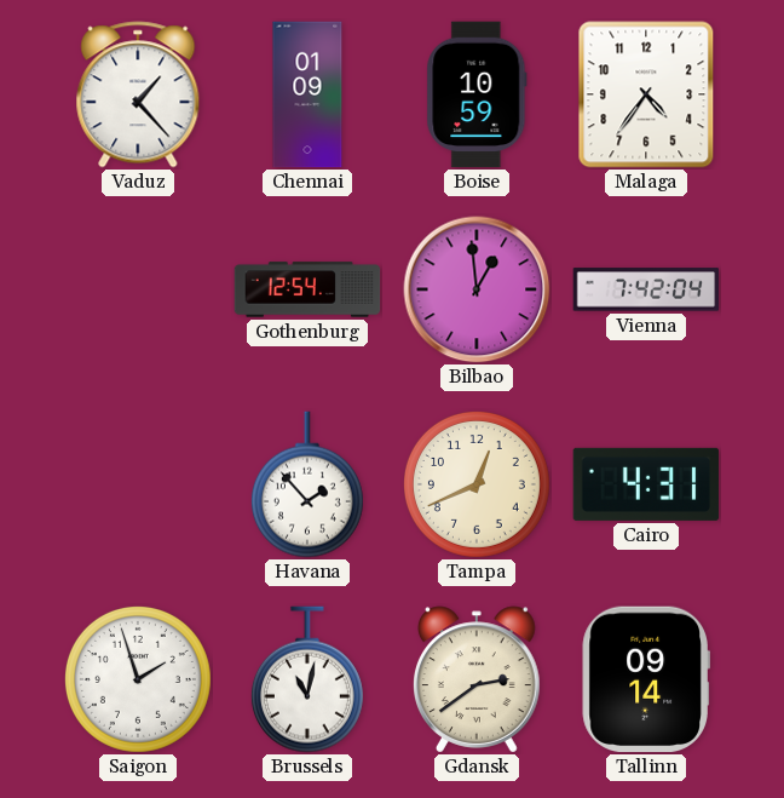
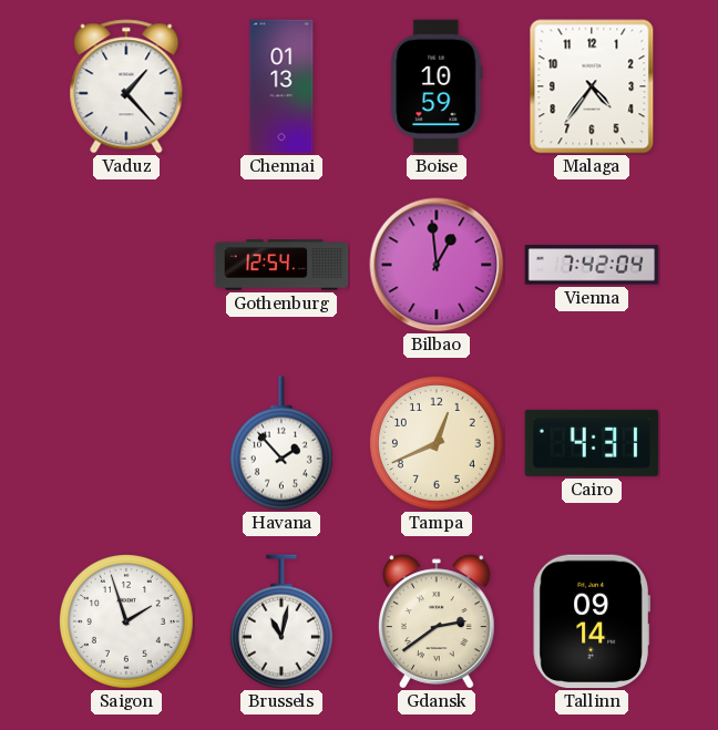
Chennai: 01:09 -> 01:13
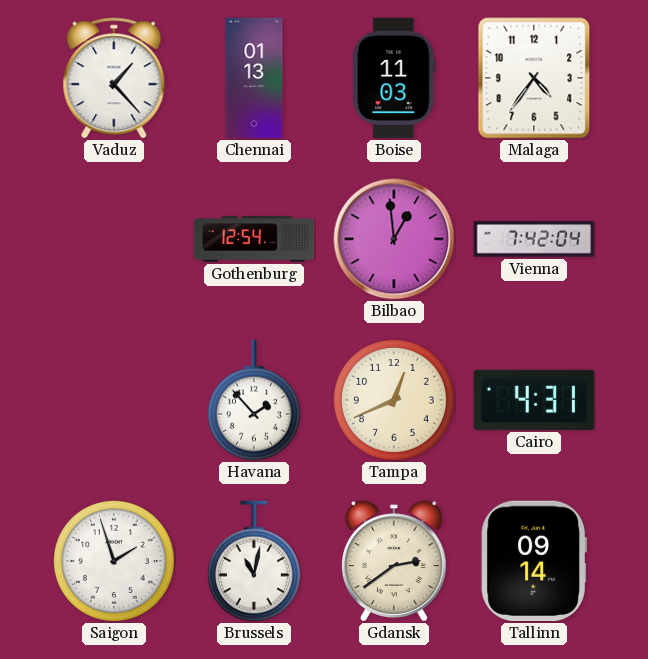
Boise: 10:59 -> 11:03
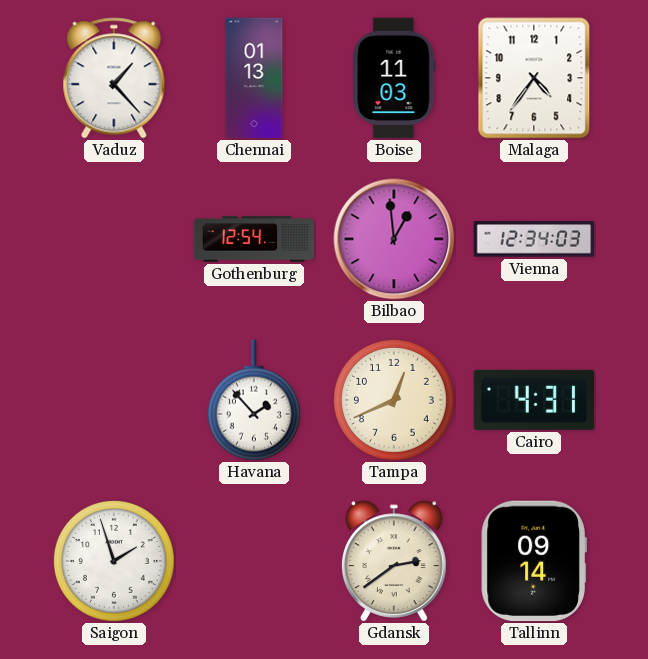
Vienna: 7:42 -> 12:34
Brussels: 11:02 -> none
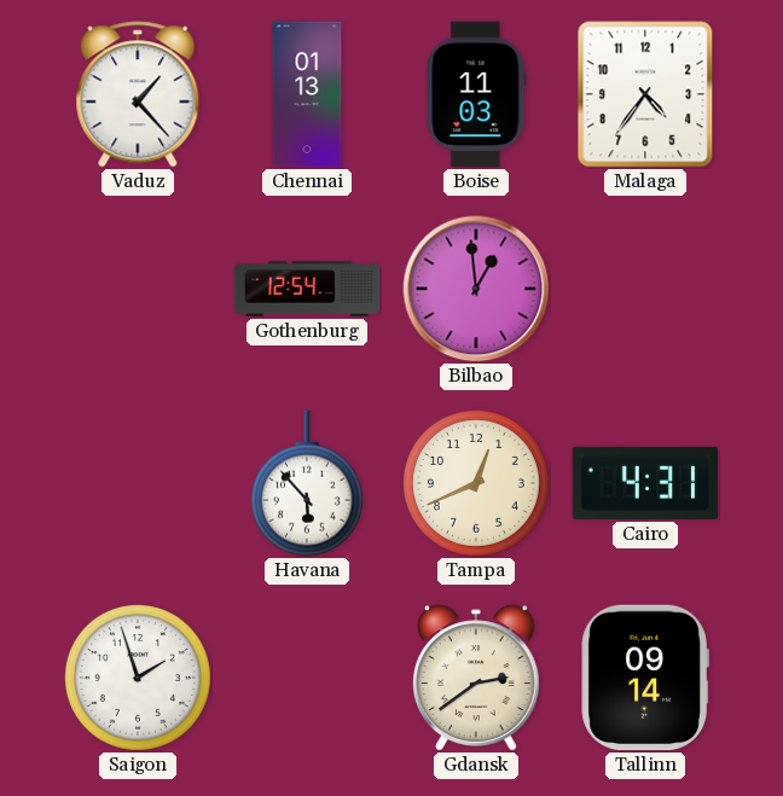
Vienna: 12:34 -> none
Havana: 1:53 -> 5:53
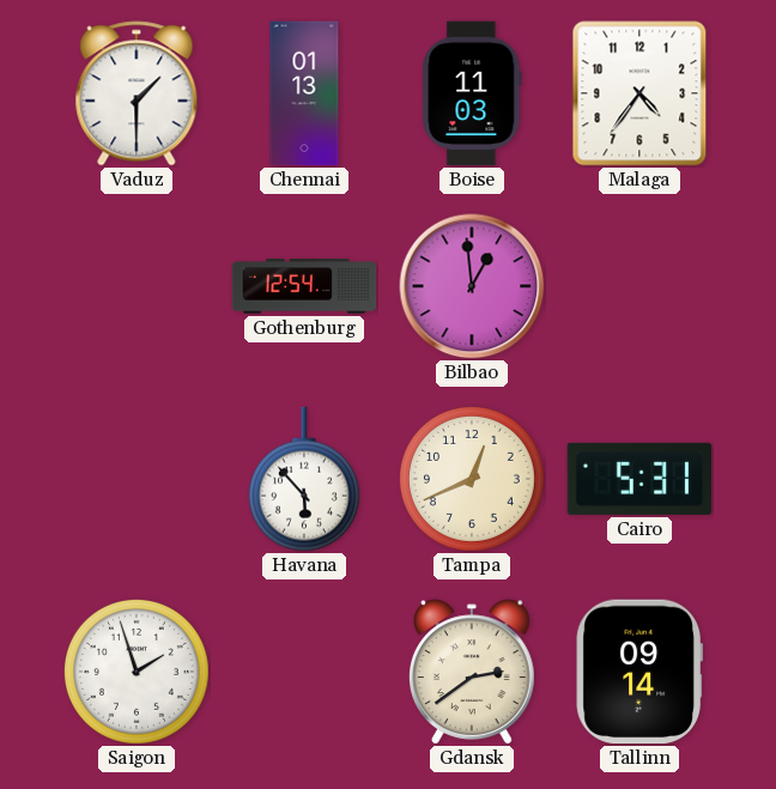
Vaduz: 1:23 -> 1:30
Cairo: 4:31 -> 5:31
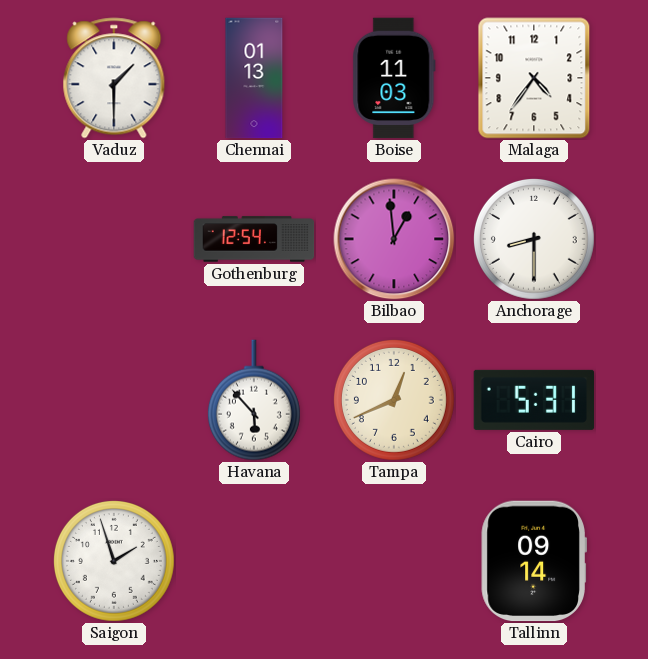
Anchorage: none -> 8:30
Gdansk: 2:39 -> none
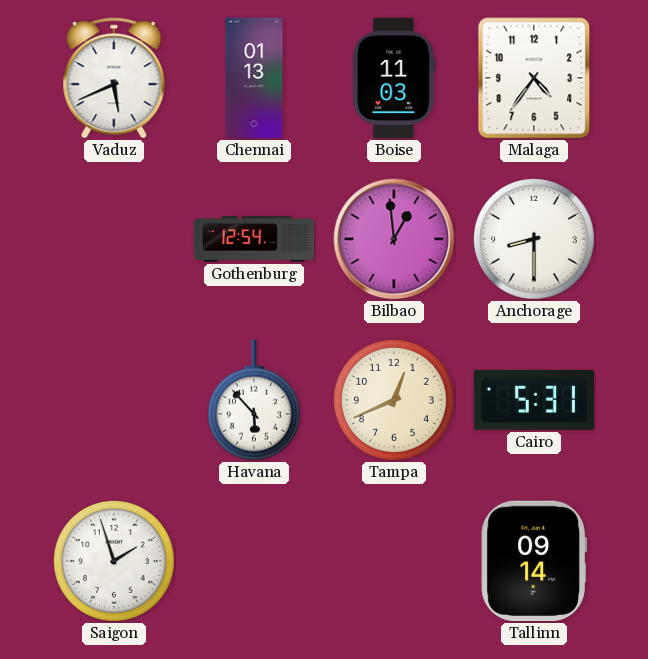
Vaduz: 1:30 -> 5:41
